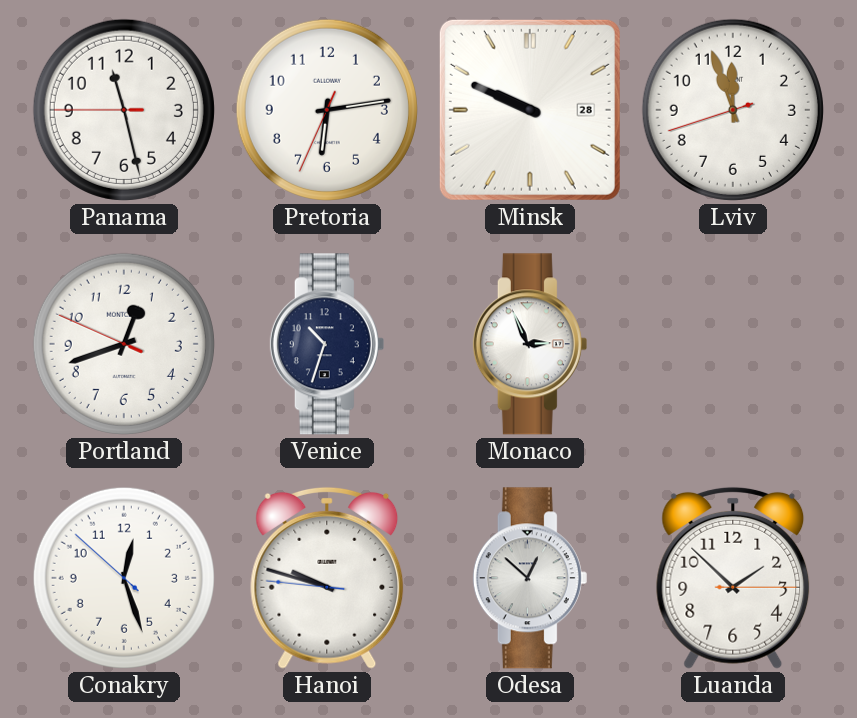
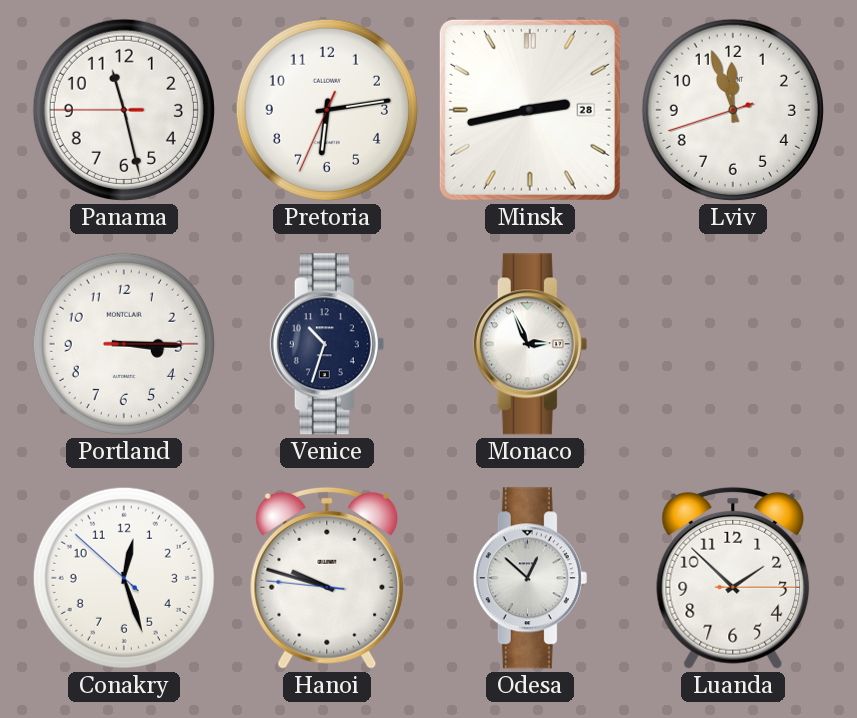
Minsk: 9:49 -> 2:43
Portland: 12:41 -> 3:15
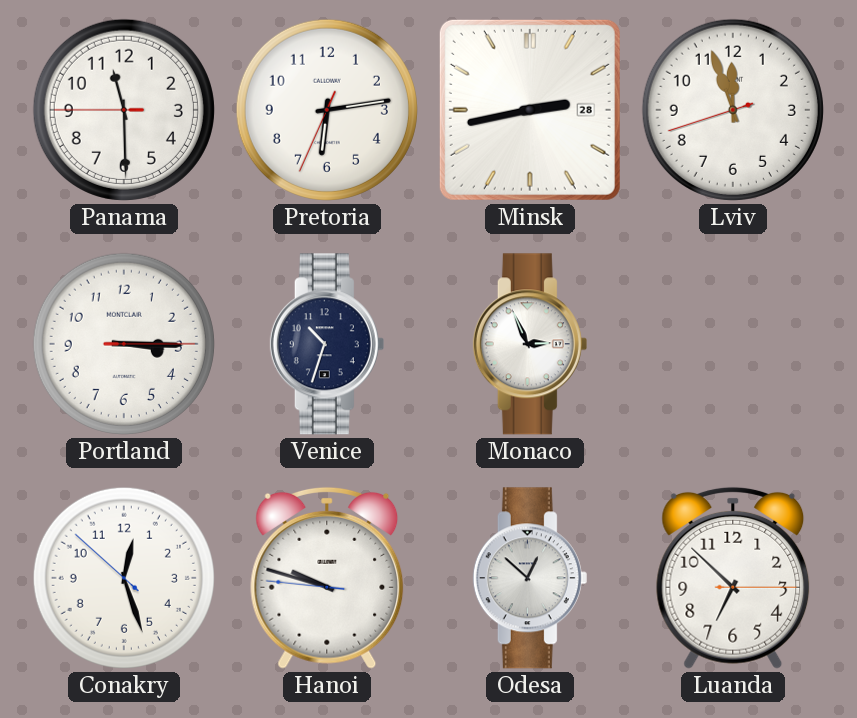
Panama: 11:27 -> 11:29
Luanda: 1:52 -> 6:52
